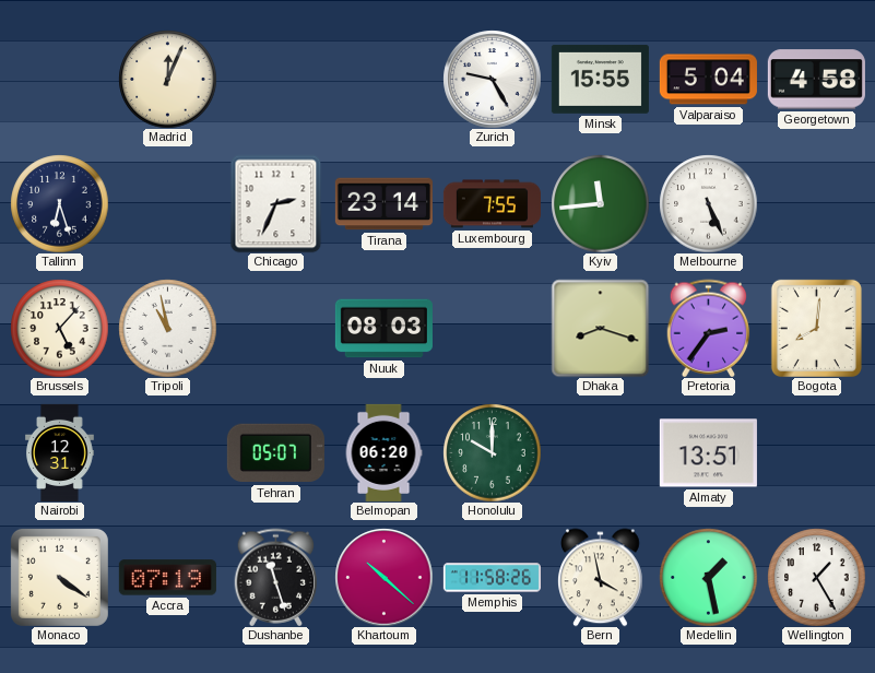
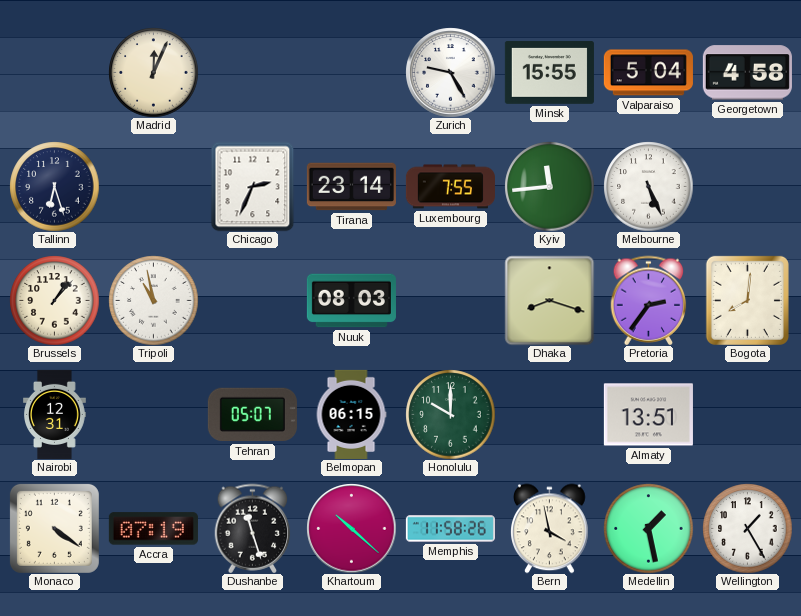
Brussels: 5:07 -> 1:07
Belmopan: 06:20 -> 06:15
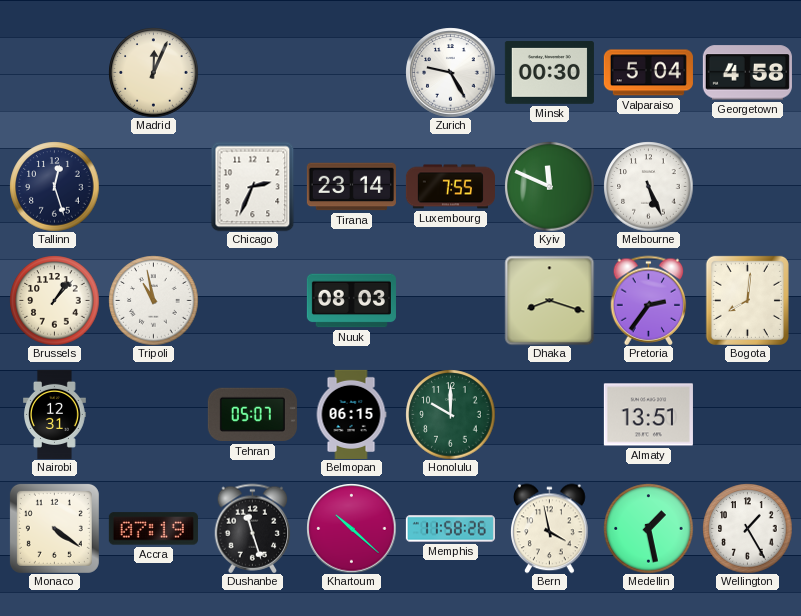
Minsk: 15:55 -> 00:30
Tallinn: 6:27 -> 12:27
Kyiv: 11:44 -> 11:49
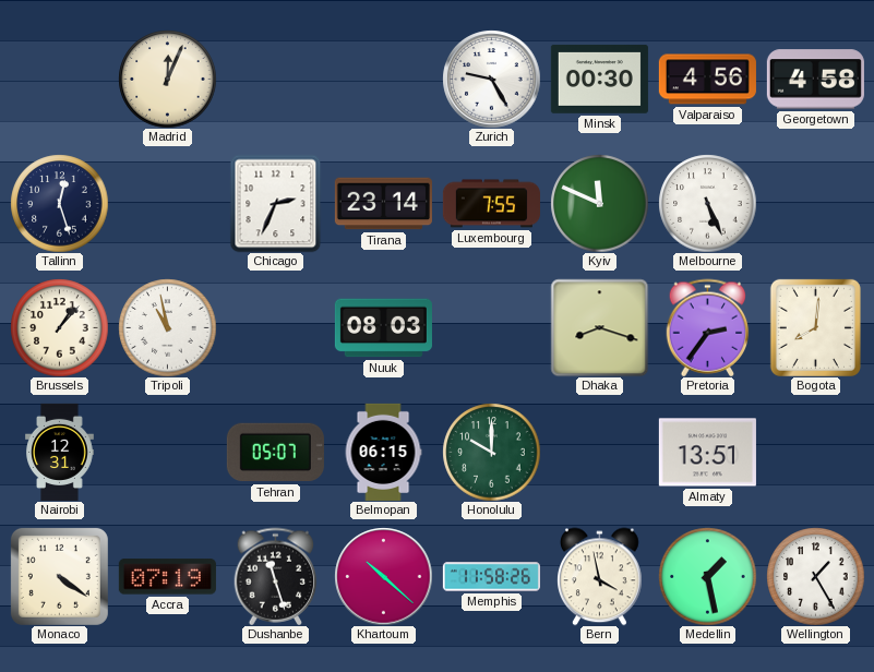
Valparaiso: 5:04 -> 4:56
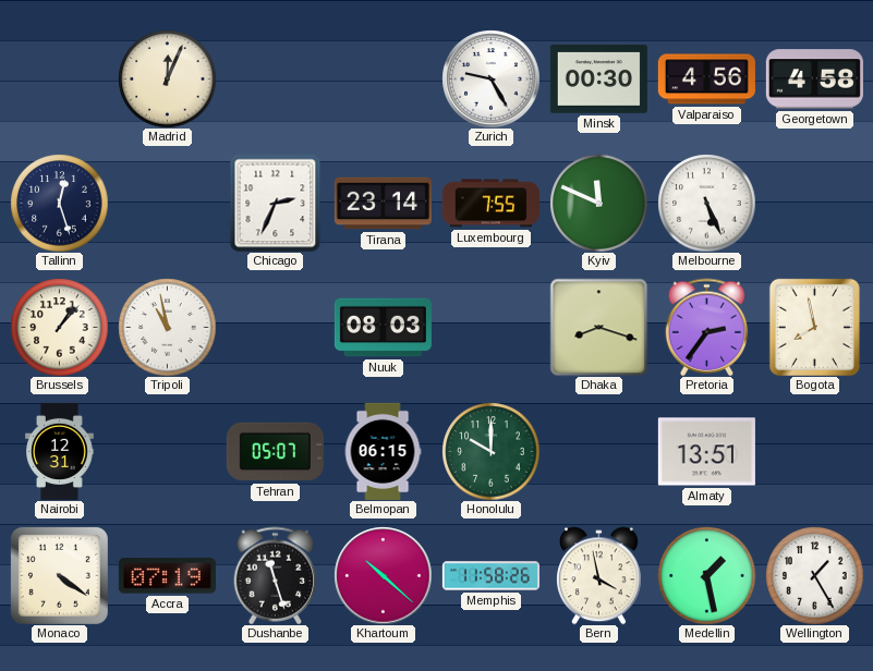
Bogota: 8:01 -> 7:58
